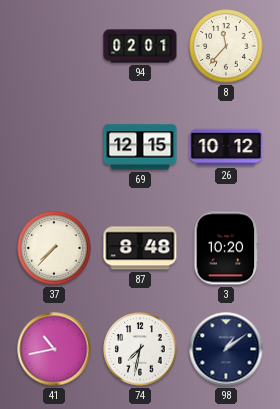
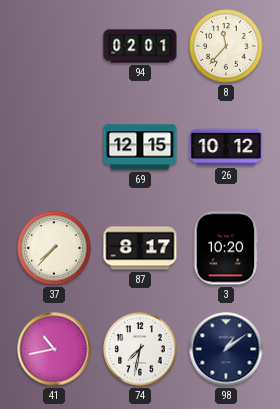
87: 8:48 -> 8:17
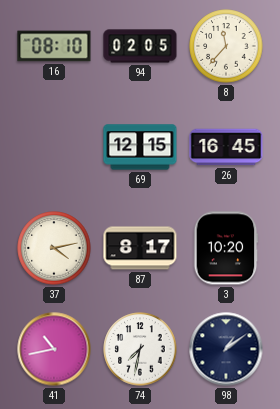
16: none -> 08:10
94: 02:01 -> 02:05
26: 10:12 -> 16:45
37: 7:37 -> 4:13
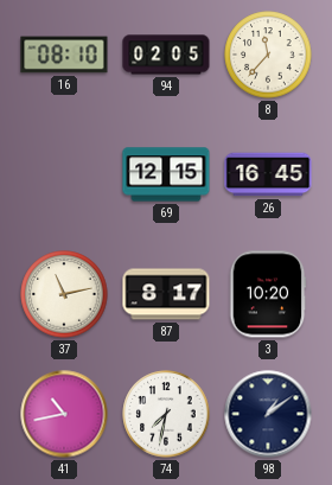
37: 4:13 -> 11:13
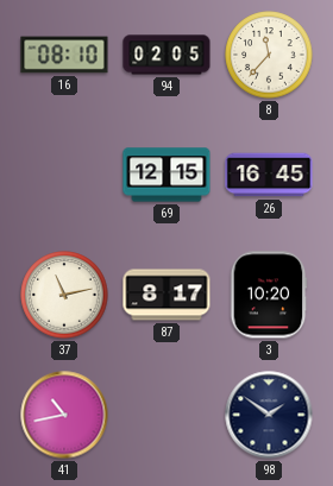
74: 7:32 -> none
98: 1:09 -> 1:51
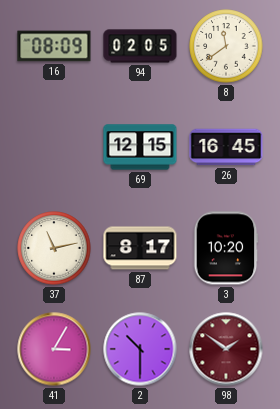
16: 08:10 -> 08:09
8: 11:37 -> 11:39
41: 10:43 -> 3:05
2: none -> 10:30
98 dial: navy -> burgundy
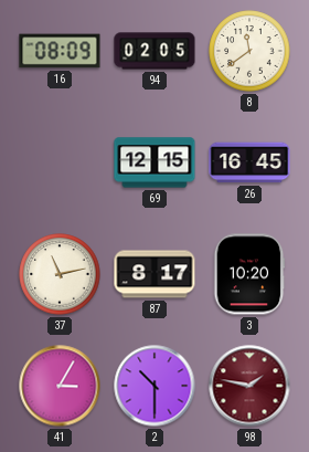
98: 1:51 -> 1:47
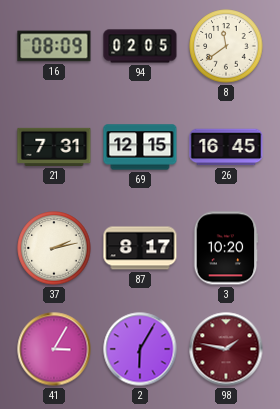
21: none -> 7:31
37: 11:13 -> 2:13
2: 10:30 -> 6:05
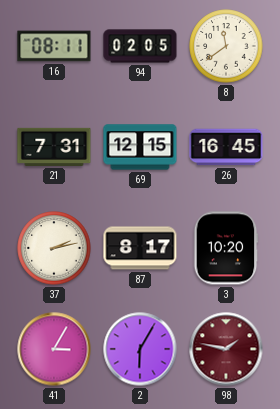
16: 08:09 -> 08:11
